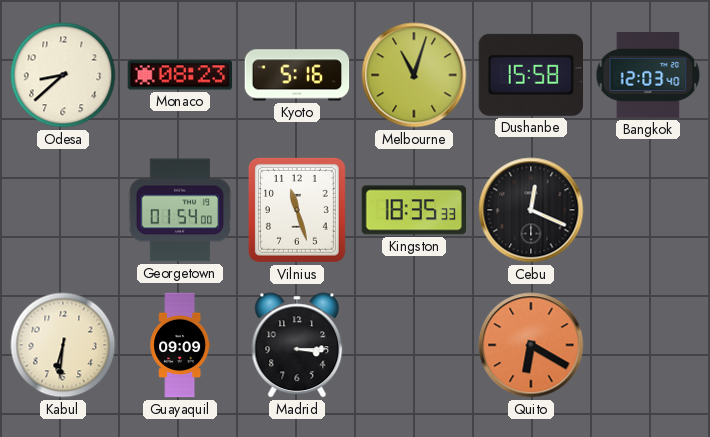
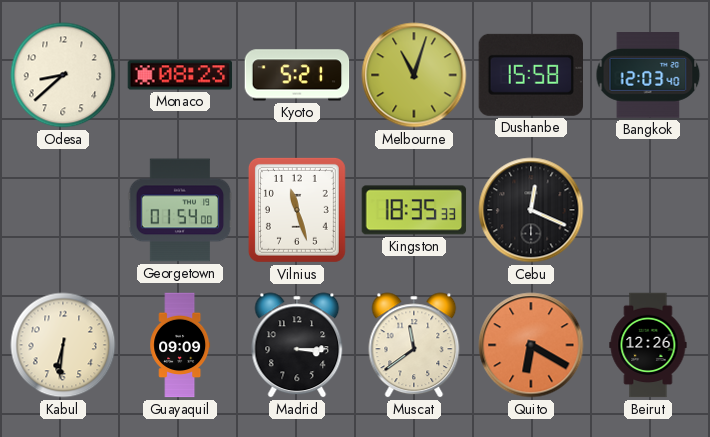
Kyoto: 5:16 -> 5:21
Muscat: none -> 11:39
Beirut: none -> 12:26
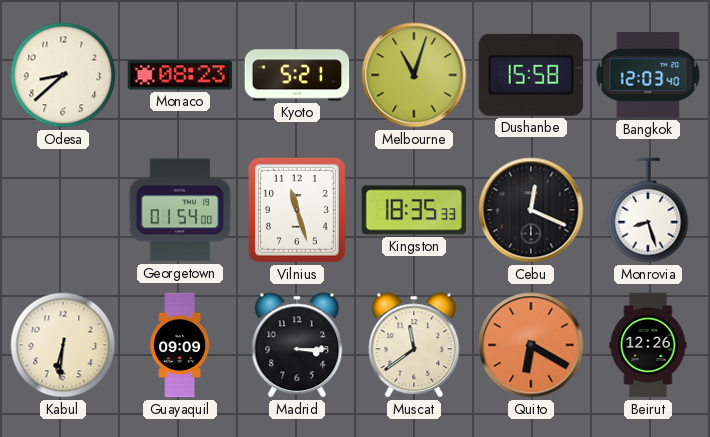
Monrovia: none -> 8:27
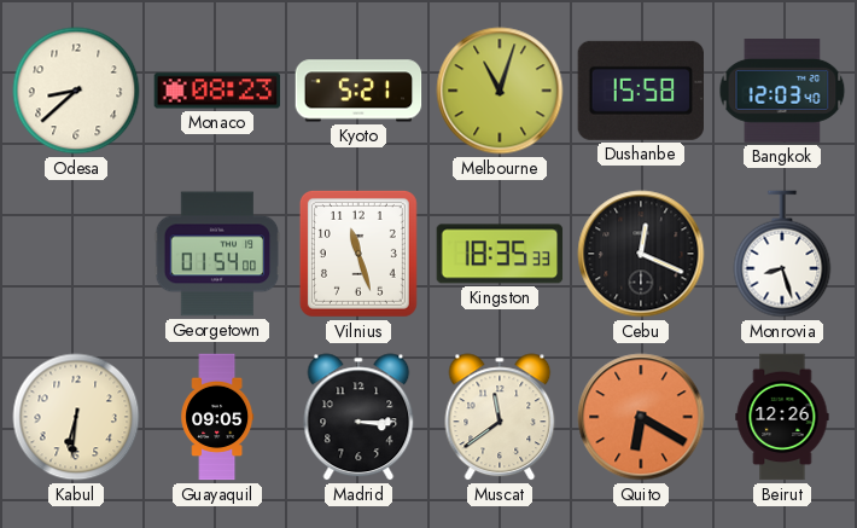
Guayaquil: 09:09 -> 09:05
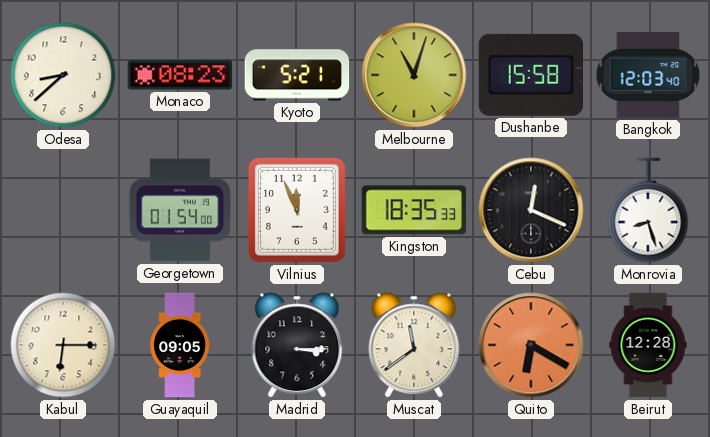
Vilnius: 11:27 -> 11:56
Kabul: 6:31 -> 6:15
Beirut: 12:26 -> 12:28
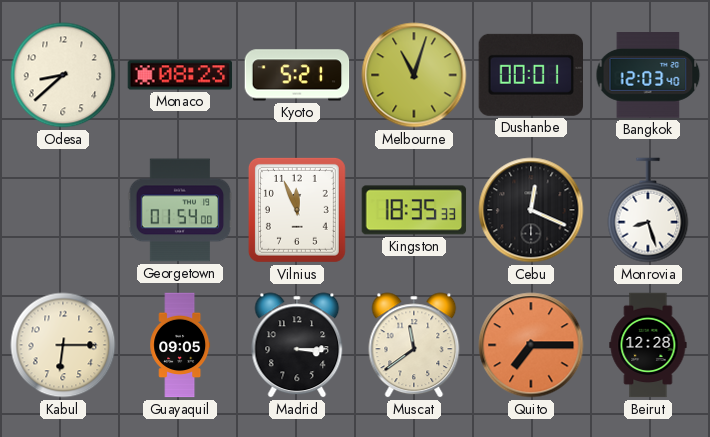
Dushanbe: 15:58 -> 00:01
Quito: 6:20 -> 7:15
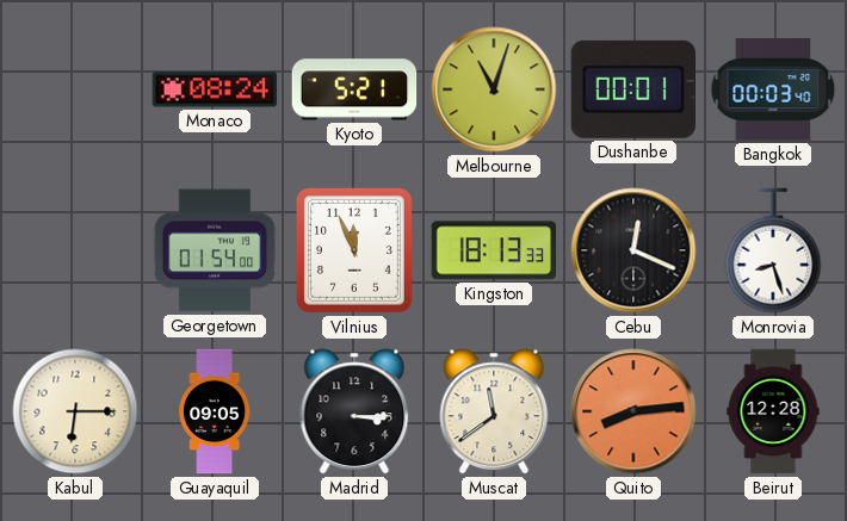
Odesa: 8:38 -> none
Monaco: 08:23 -> 08:24
Bangkok: 12:03 -> 00:03
Kingston: 18:35 -> 18:13
Quito: 7:15 -> 8:14
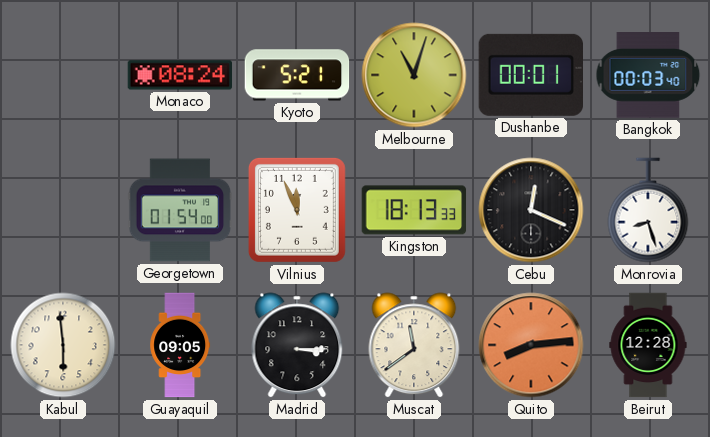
Kabul: 6:15 -> 5:59
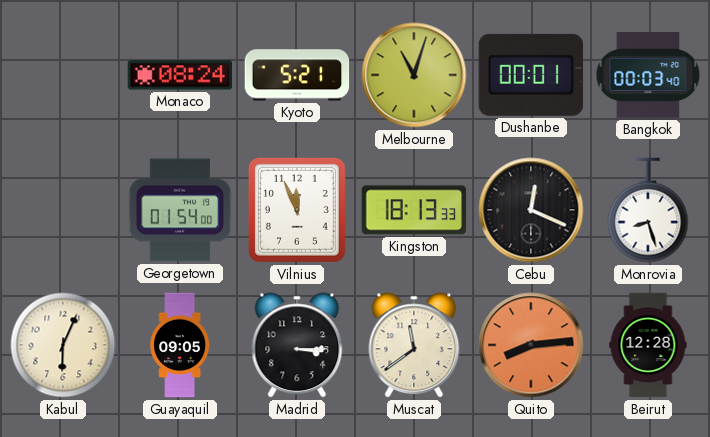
Kabul: 5:59 -> 6:04
